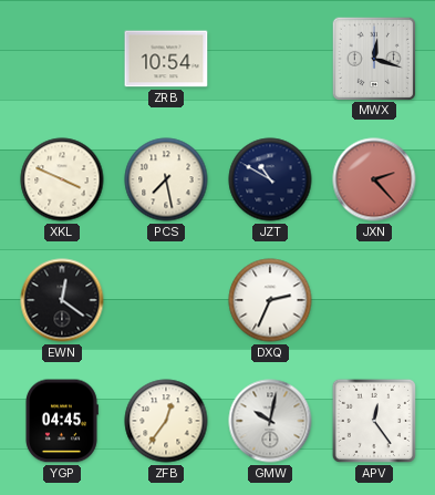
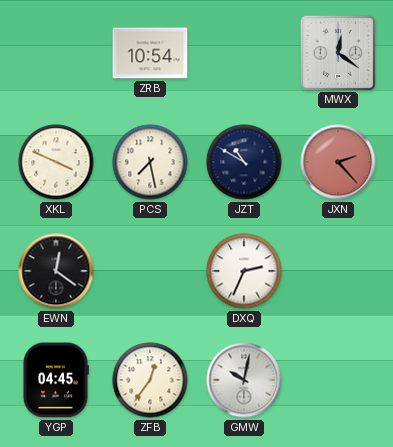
MWX: 12:18 -> 12:21
APV: 12:24 -> none
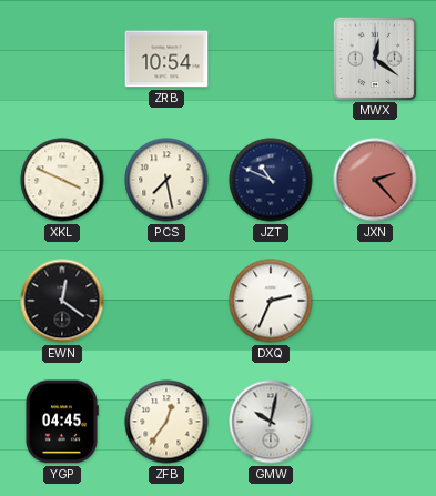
JZT: 10:50 -> 10:49
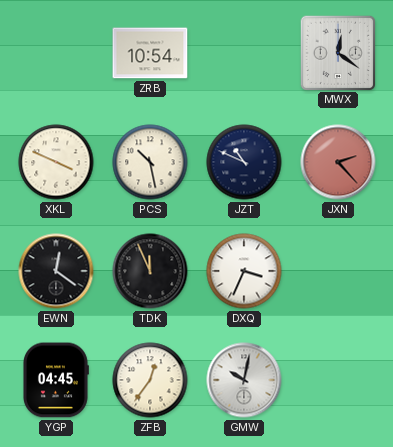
PCS: 7:28 -> 10:28
TDK: none -> 11:56
DXQ: 2:34 -> 3:34
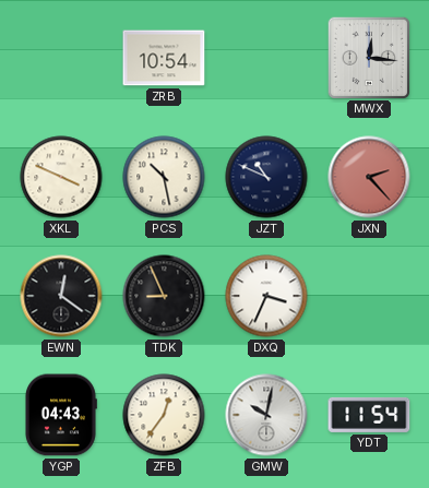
MWX: 12:21 -> 12:16
TDK: 11:56 -> 8:56
YGP: 04:45 -> 04:43
YDT: none -> 11:54
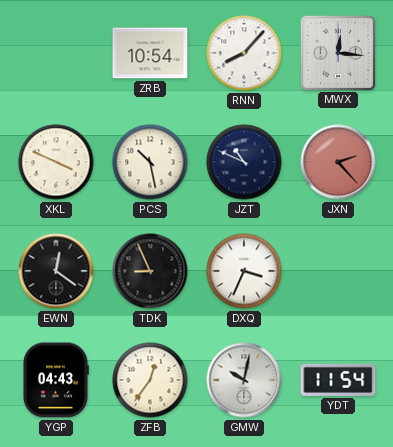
RNN: none -> 8:07
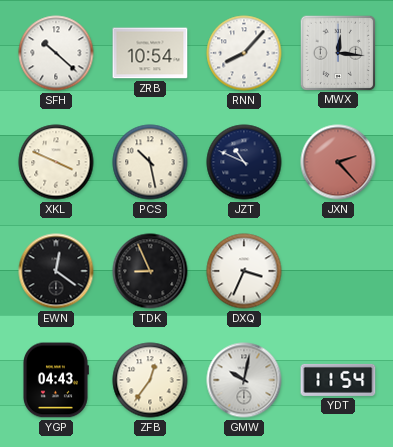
SFH: none -> 10:22
